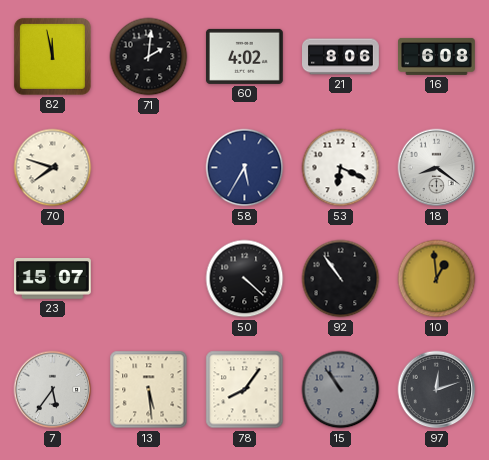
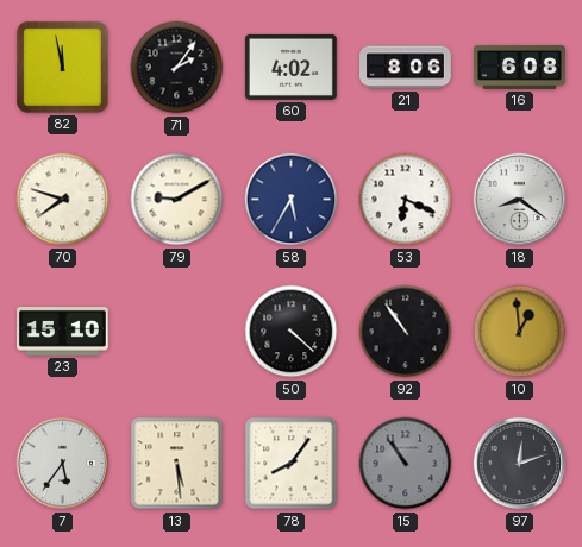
71: 2:01 -> 2:06
79: none -> 9:10
23: 15:07 -> 15:10
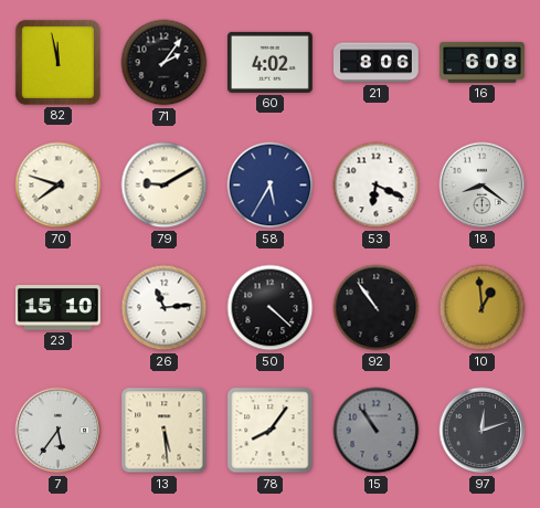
26: none -> 11:14
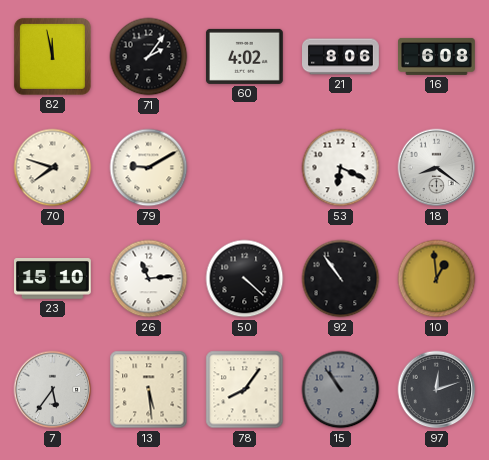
58: 5:35 -> none
